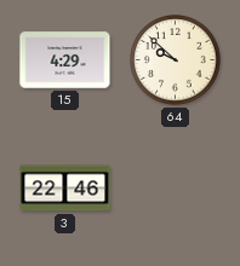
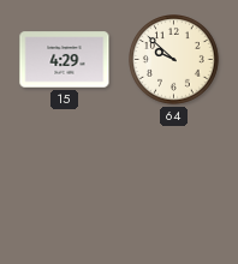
3: 22:46 -> none
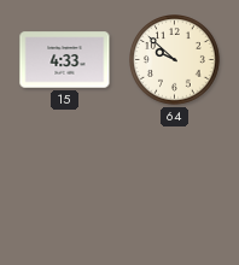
15: 4:29 -> 4:33
